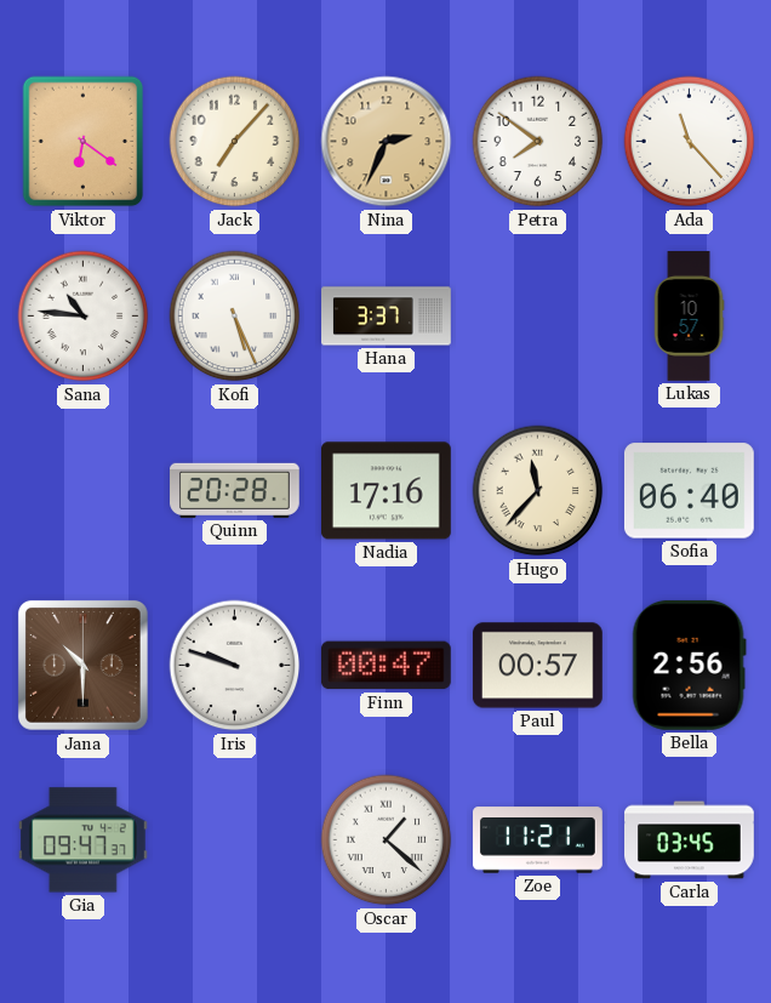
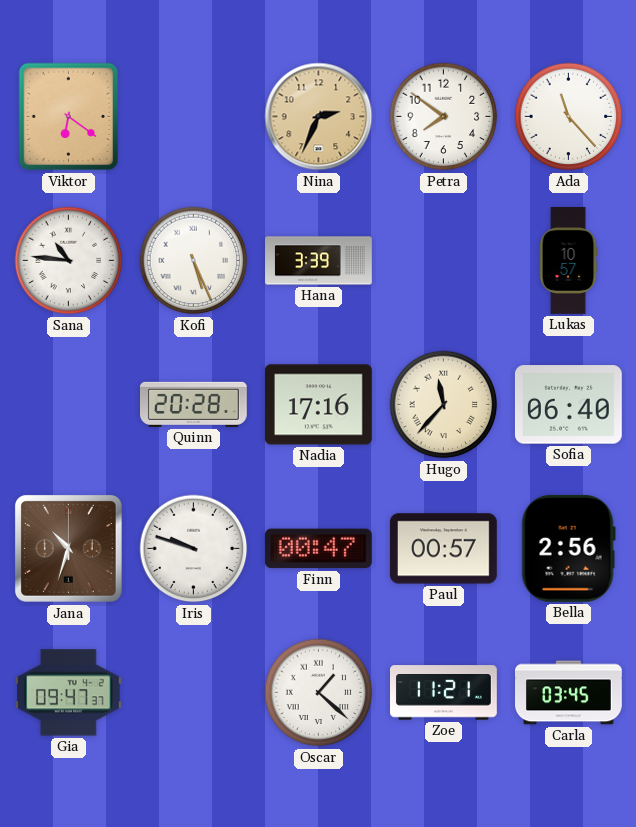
Jack: 7:07 -> none
Hana: 3:37 -> 3:39
Jana: 10:30 -> 10:33
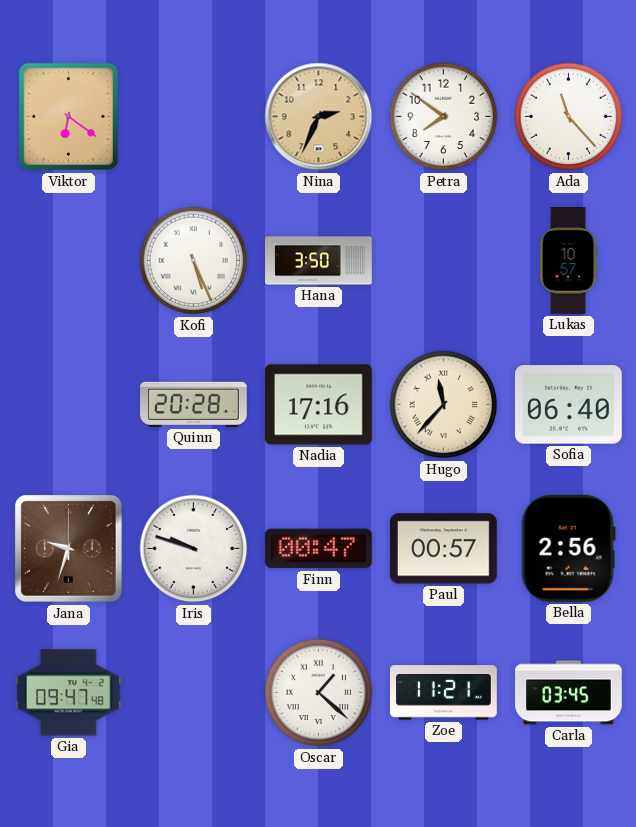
Sana: 10:46 -> none
Hana: 3:39 -> 3:50
Jana: 10:33 -> 9:33
Gia: 09:47:37 -> 09:47:48
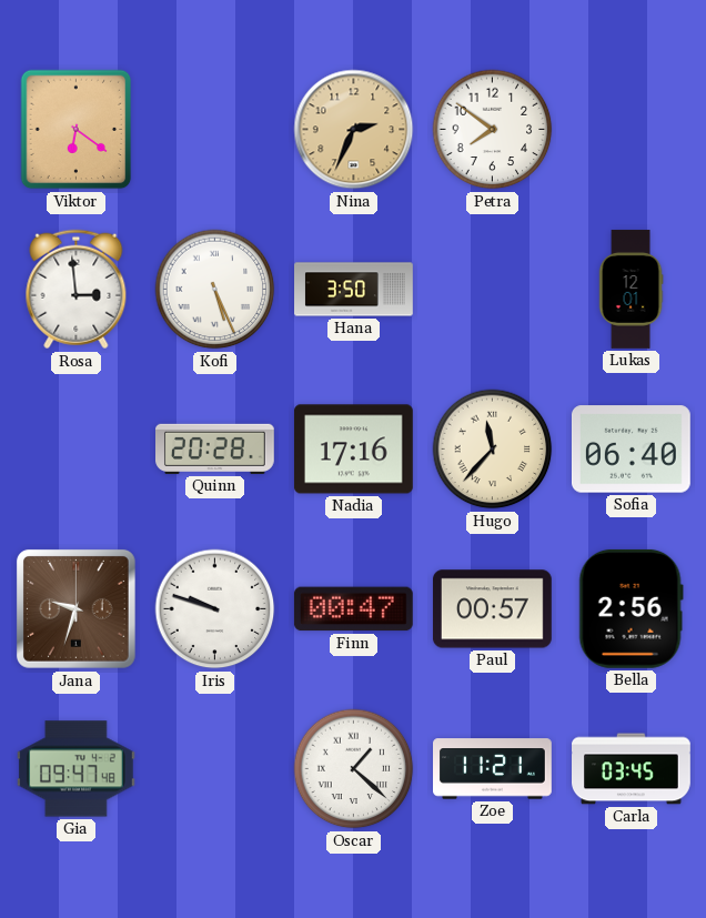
Ada: 11:23 -> none
Rosa: none -> 2:59
Lukas: 10:57 -> 12:01
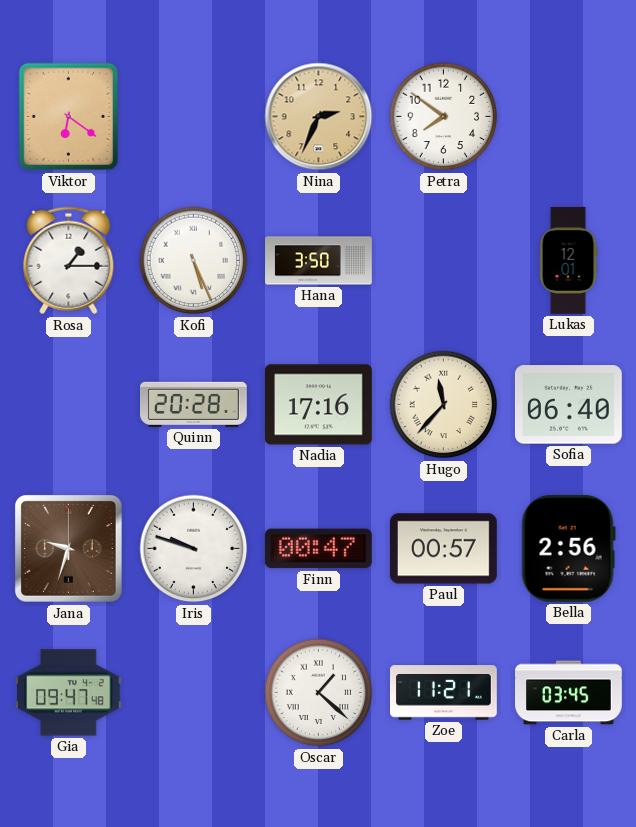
Rosa: 2:59 -> 1:15
